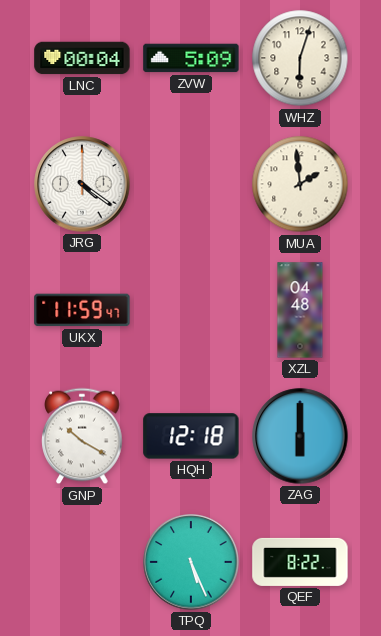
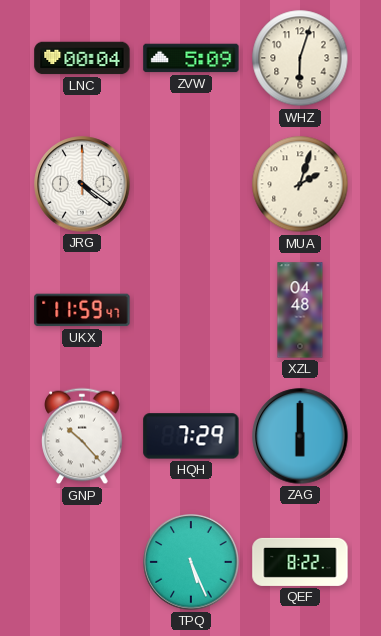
MUA: 1:59 -> 2:03
GNP: 10:20 -> 10:23
HQH: 12:18 -> 7:29
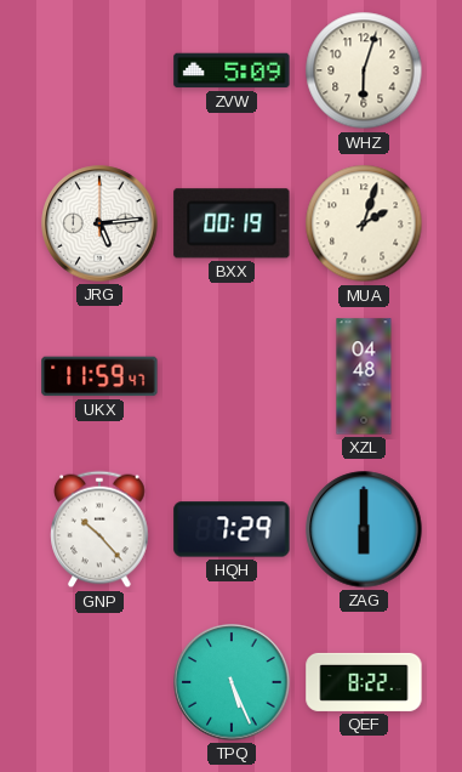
LNC: 00:04 -> none
JRG: 4:21 -> 5:14
BXX: none -> 00:19
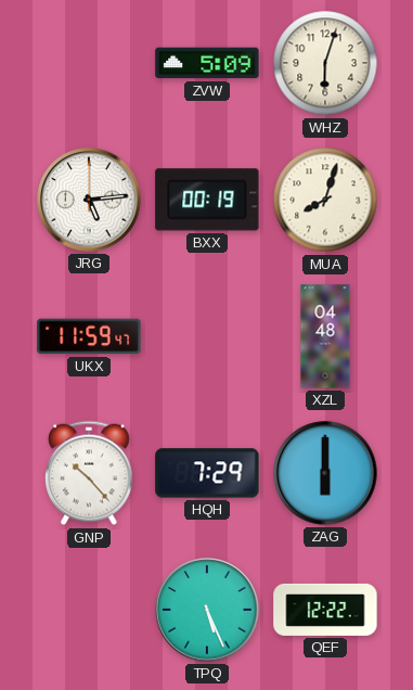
MUA: 2:03 -> 8:03
QEF: 8:22 -> 12:22
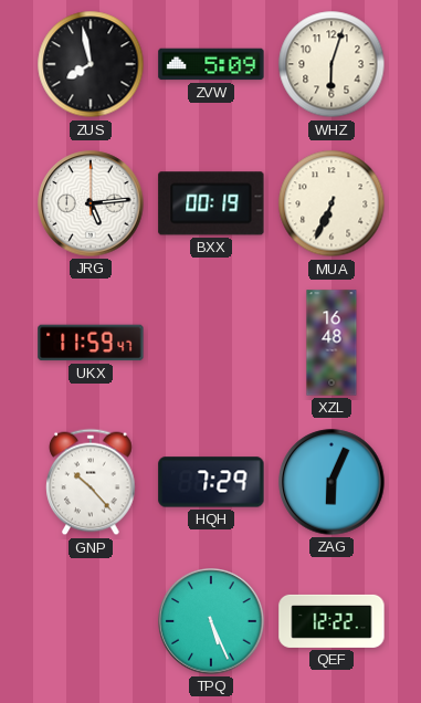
ZUS: none -> 7:58
MUA: 8:03 -> 6:34
XZL: 04:48 -> 16:48
ZAG: 6:00 -> 6:04
